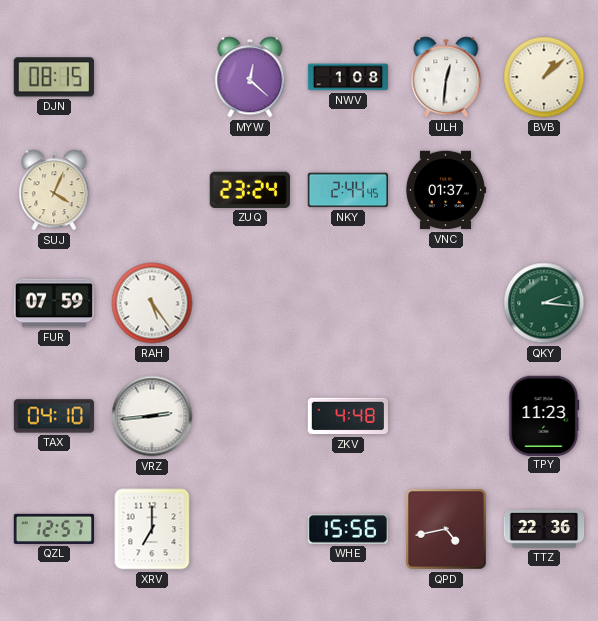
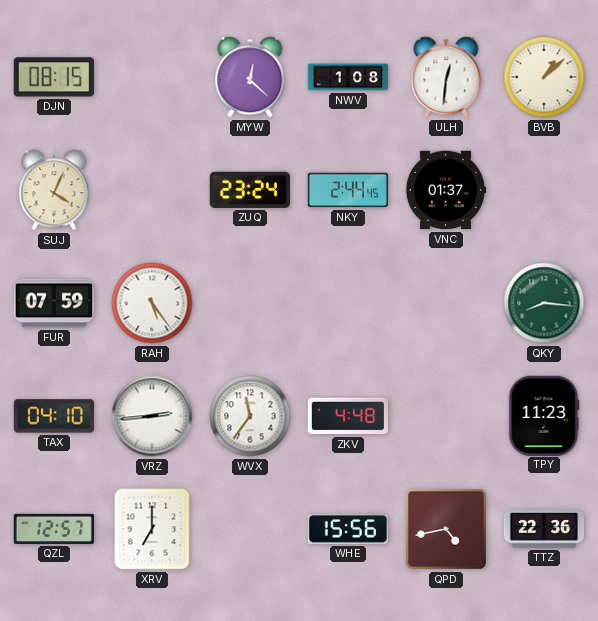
QKY: 2:16 -> 8:16
WVX: none -> 11:36
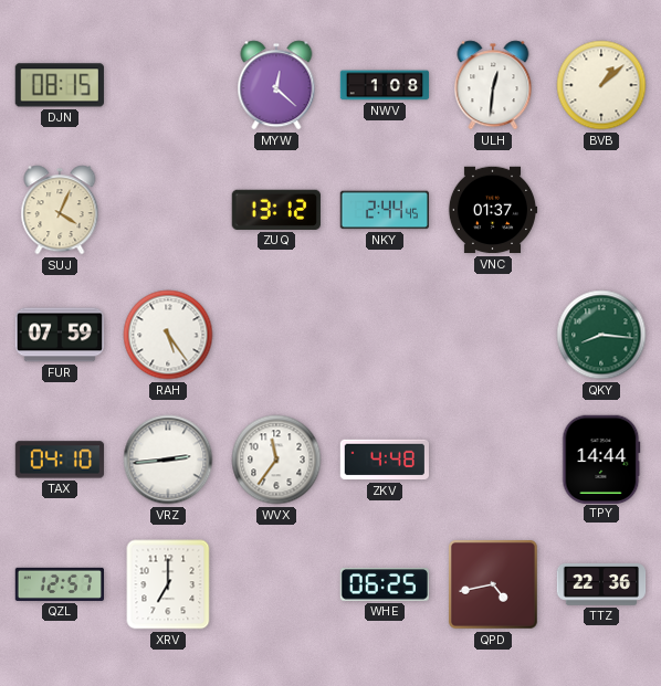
ZUQ: 23:24 -> 13:12
TPY: 11:23 -> 14:44
WHE: 15:56 -> 06:25
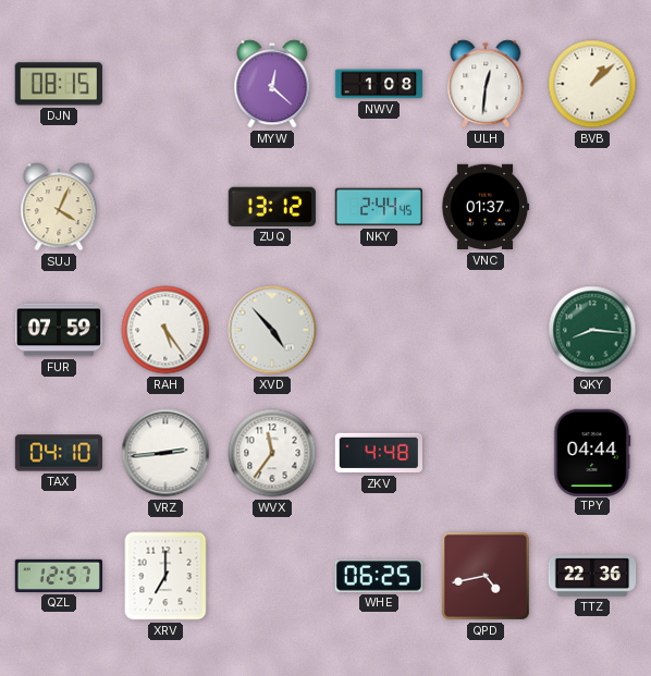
XVD: none -> 4:53
TPY: 14:44 -> 04:44
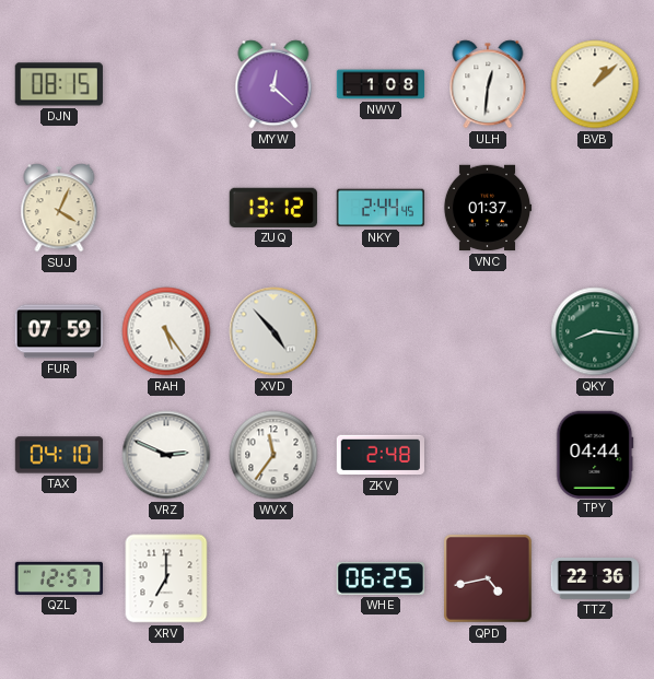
VRZ: 2:44 -> 2:49
ZKV: 4:48 -> 2:48
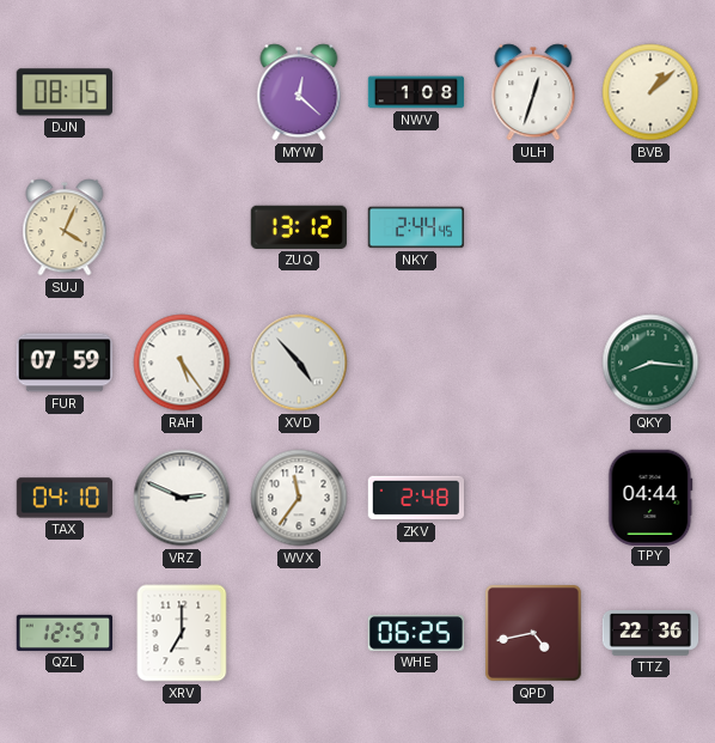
ULH: 12:31 -> 12:33
VNC: 01:37 -> none
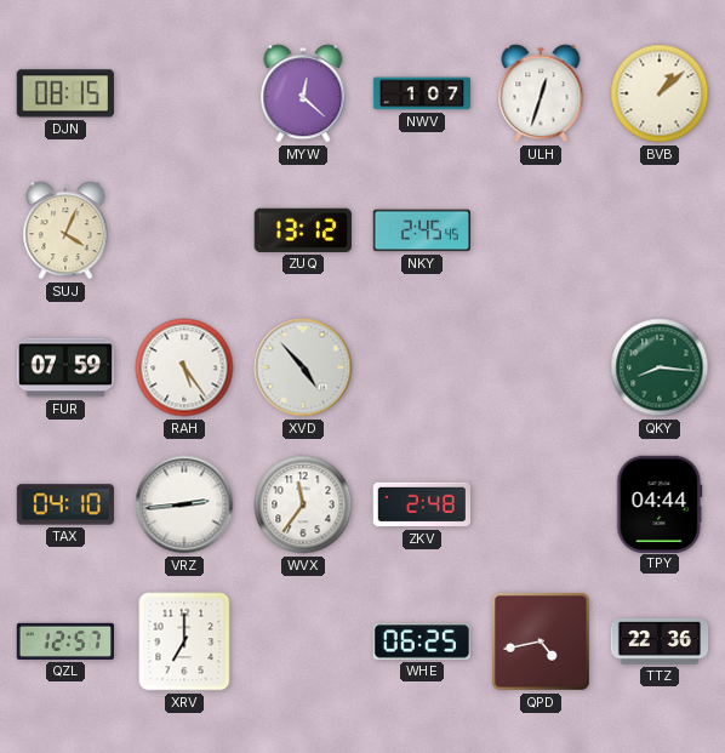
NWV: 1:08 -> 1:07
NKY: 2:44 -> 2:45
VRZ: 2:49 -> 2:44
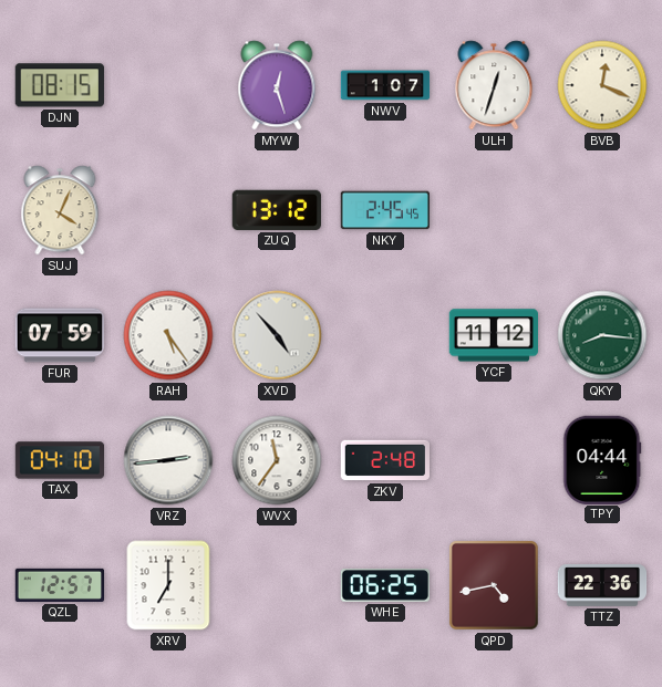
MYW: 12:22 -> 12:27
BVB: 1:08 -> 12:19
YCF: none -> 11:12
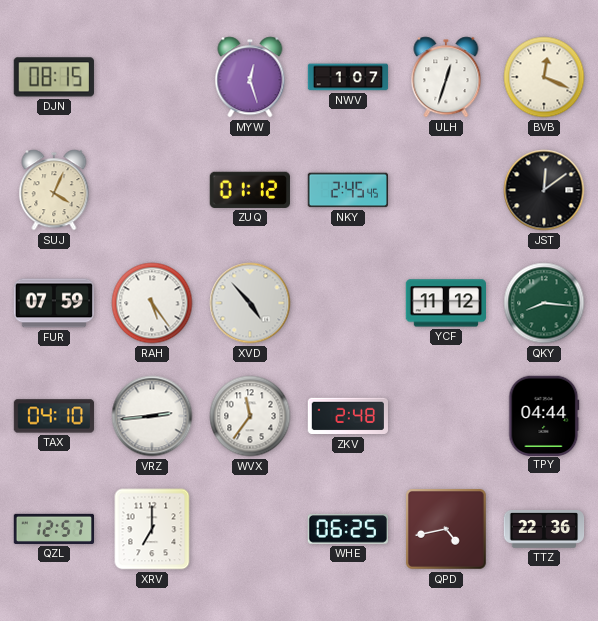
ZUQ: 13:12 -> 01:12
JST: none -> 12:09
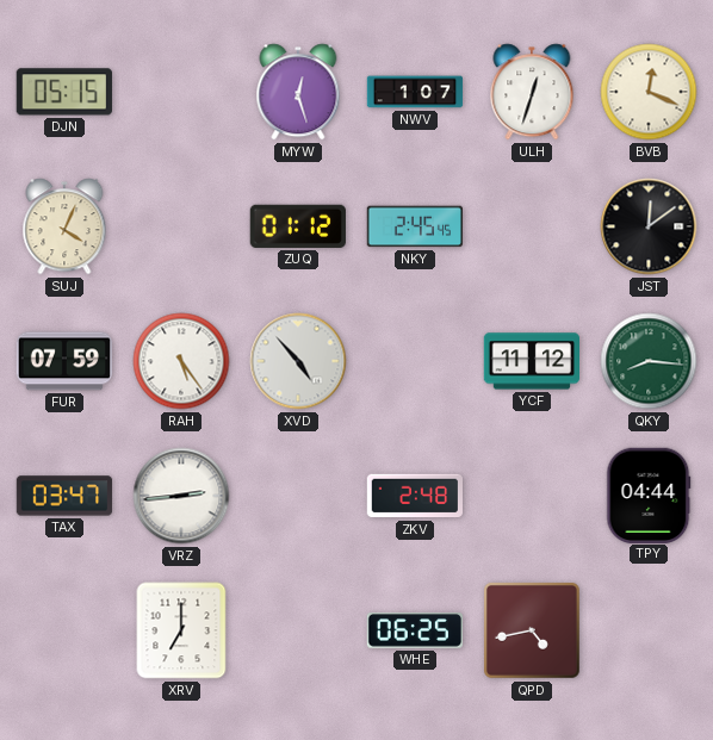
DJN: 08:15 -> 05:15
TAX: 04:10 -> 03:47
WVX: 11:36 -> none
QZL: 12:57 -> none
TTZ: 22:36 -> none
